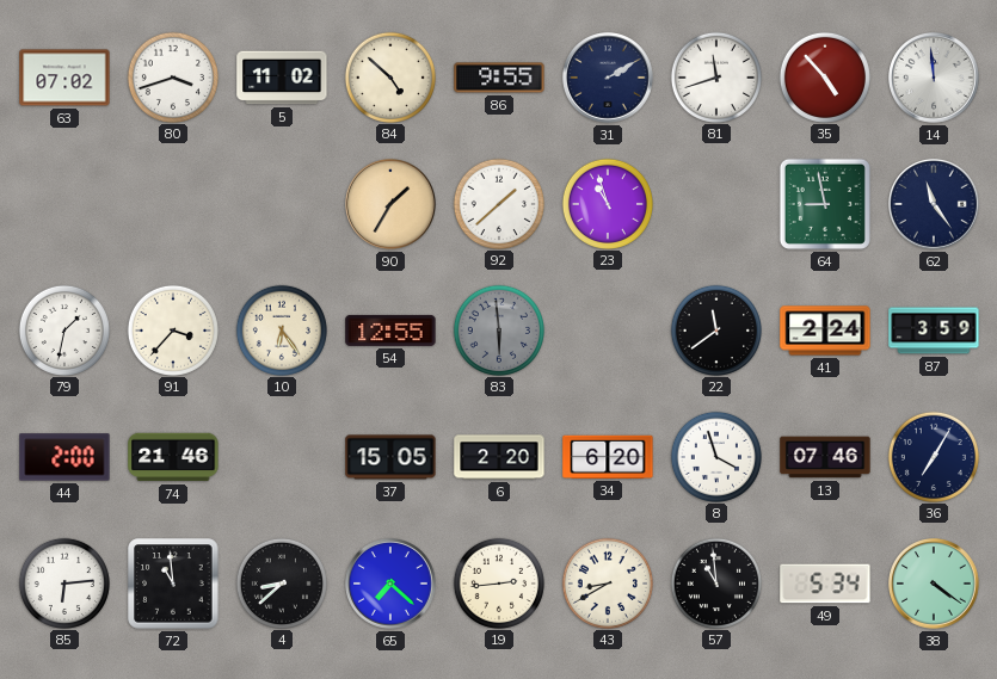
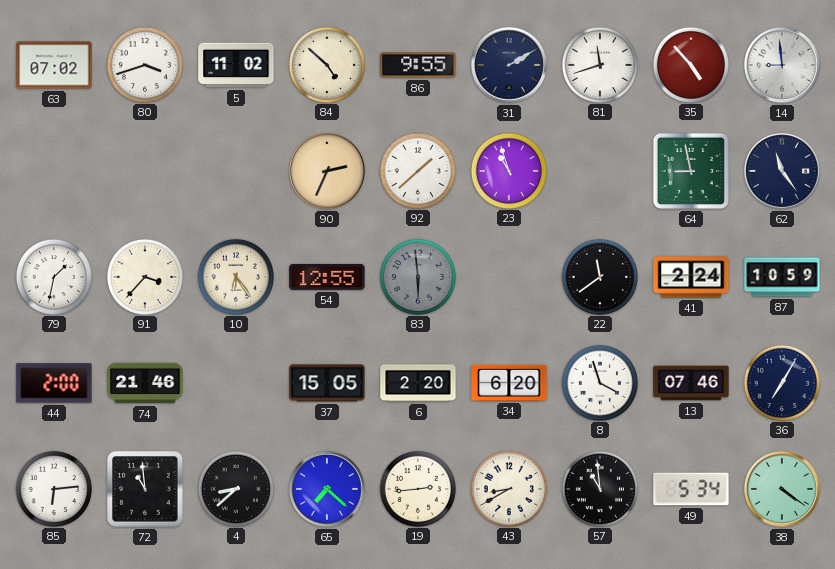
14: 11:59 -> 8:59
90: 1:35 -> 2:34
87: 3:59 -> 10:59
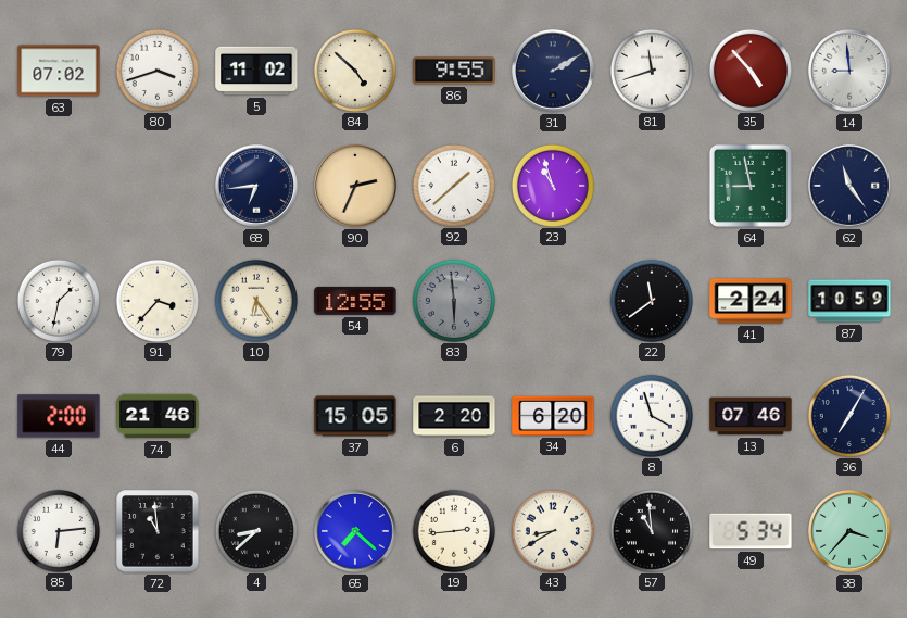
68: none -> 6:44
38: 4:21 -> 3:37
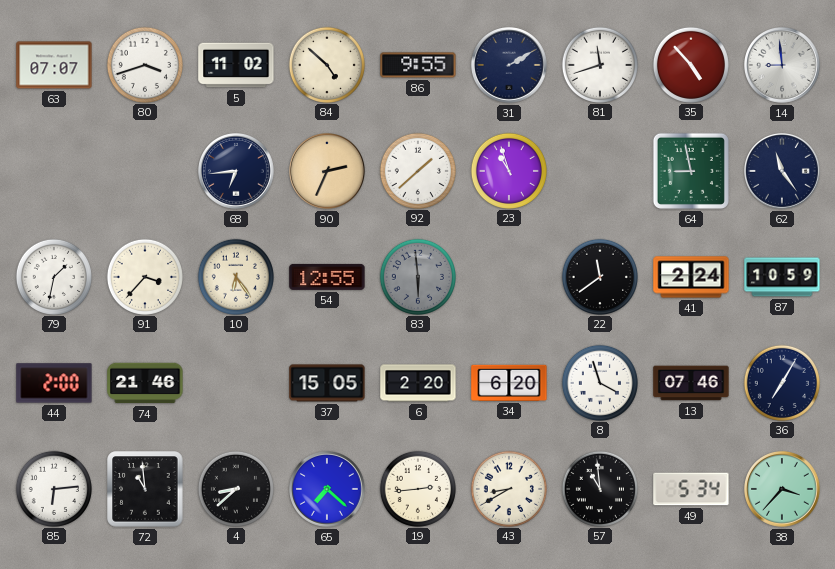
63: 07:02 -> 07:07
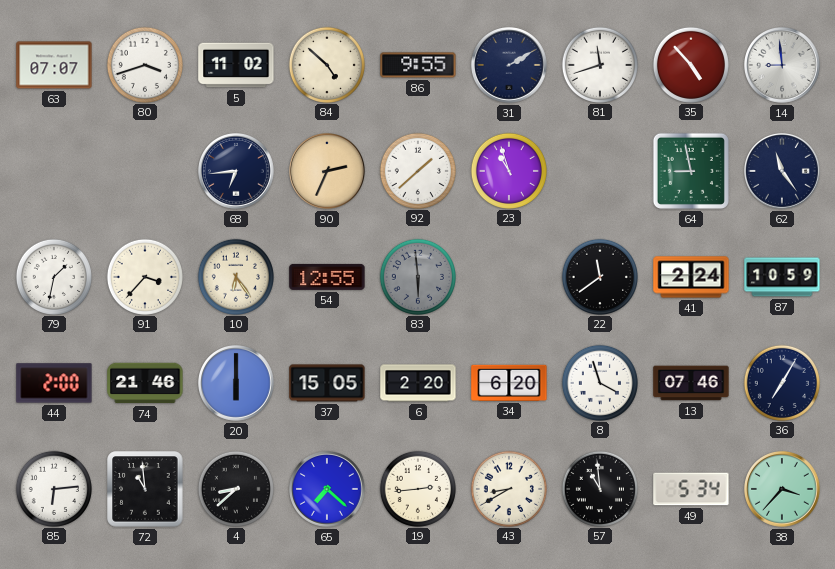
20: none -> 6:00
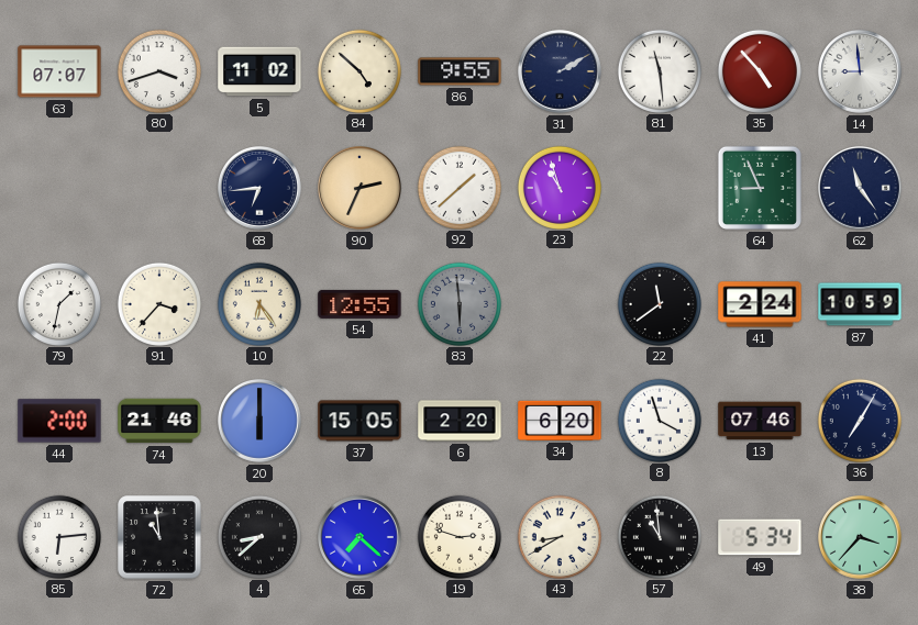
81: 11:42 -> 11:29
64: 8:58 -> 8:56
19: 2:44 -> 2:48
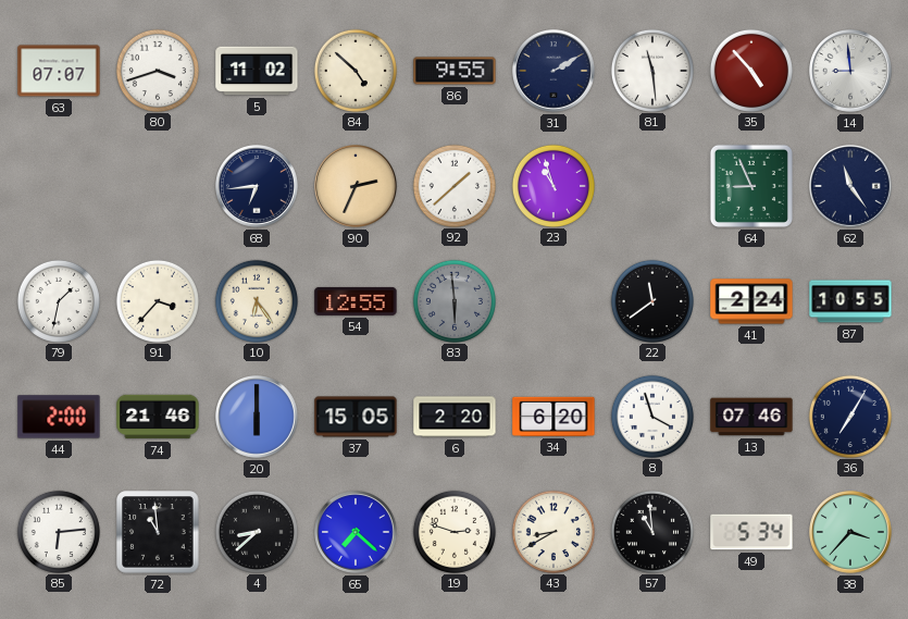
87: 10:59 -> 10:55
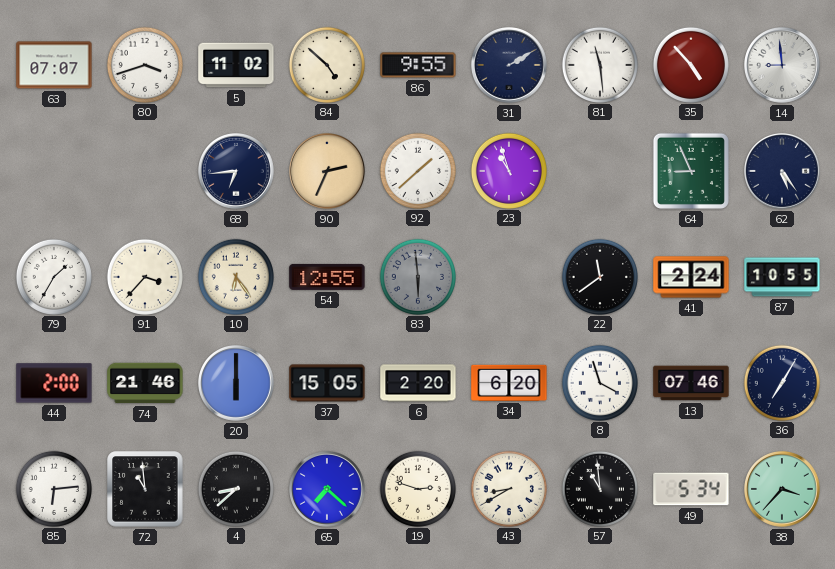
62: 11:24 -> 5:24
79: 1:32 -> 1:35
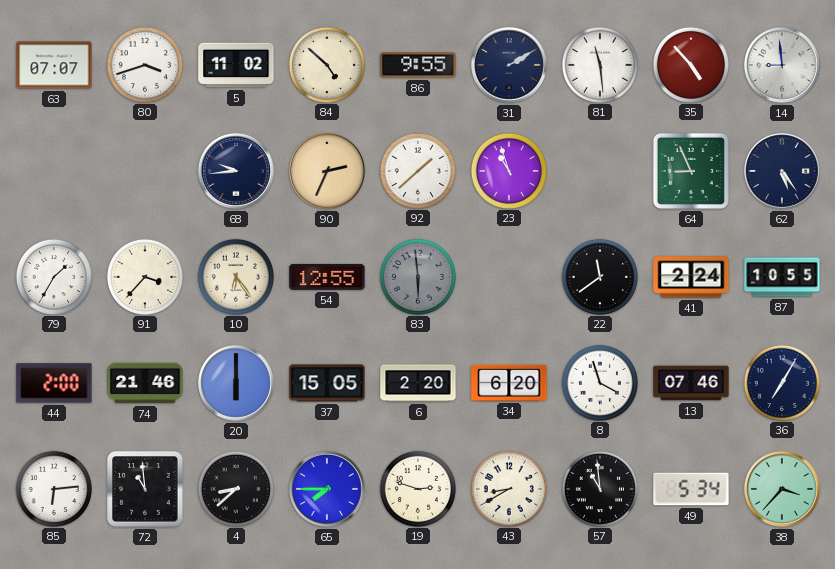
68: 6:44 -> 9:44
65: 7:22 -> 7:45
